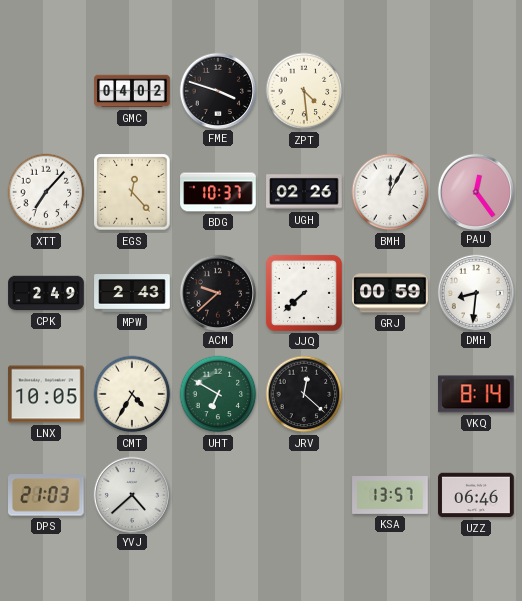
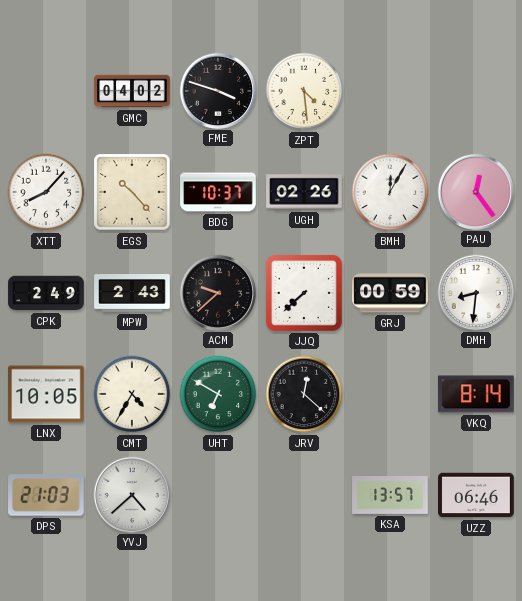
XTT: 7:07 -> 8:07
EGS: 12:23 -> 10:23
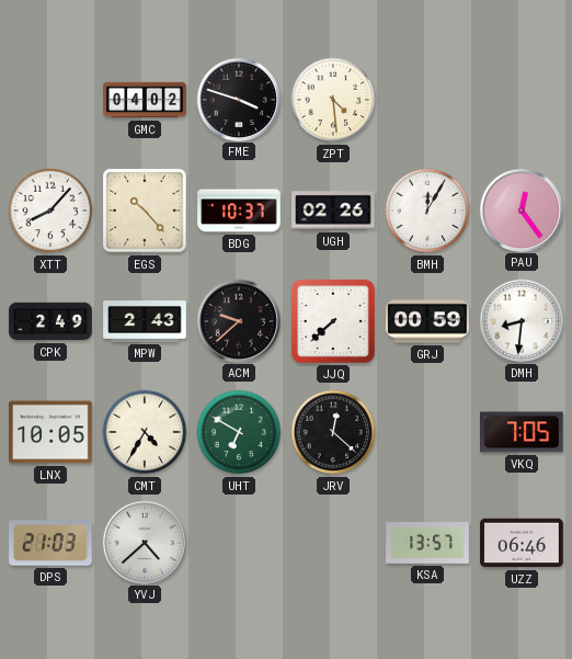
VKQ: 8:14 -> 7:05
